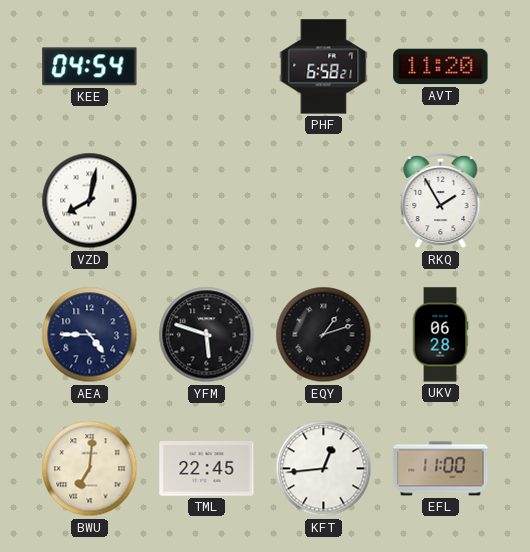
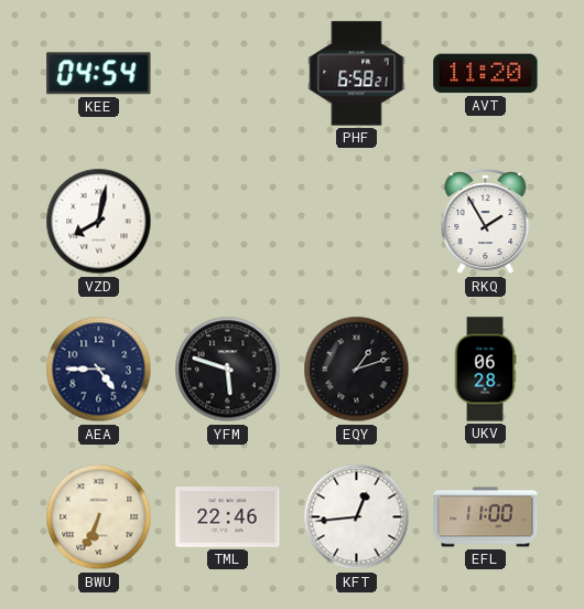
BWU: 7:01 -> 6:34
TML: 22:45 -> 22:46
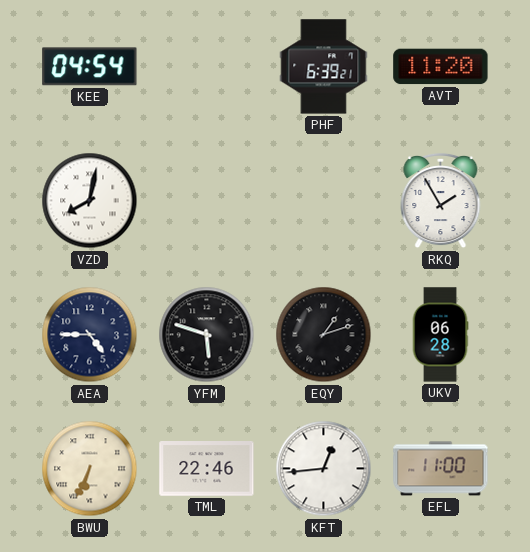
PHF: 6:58 -> 6:39
